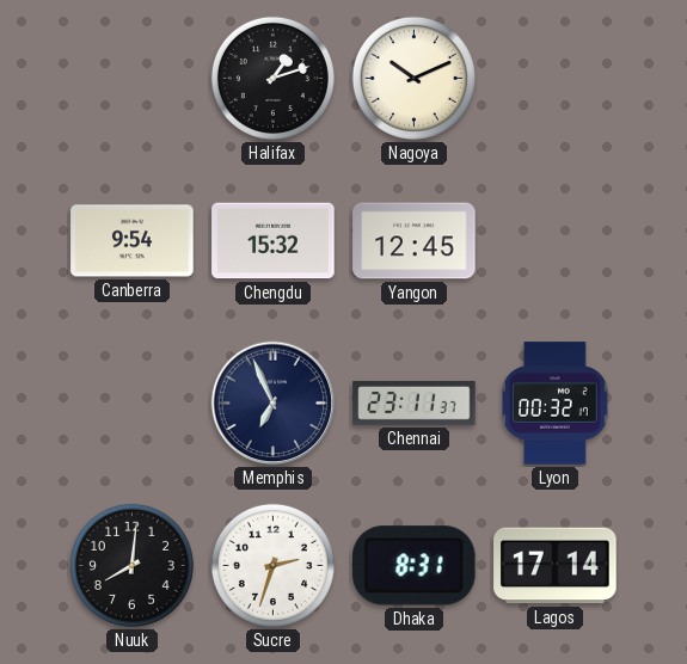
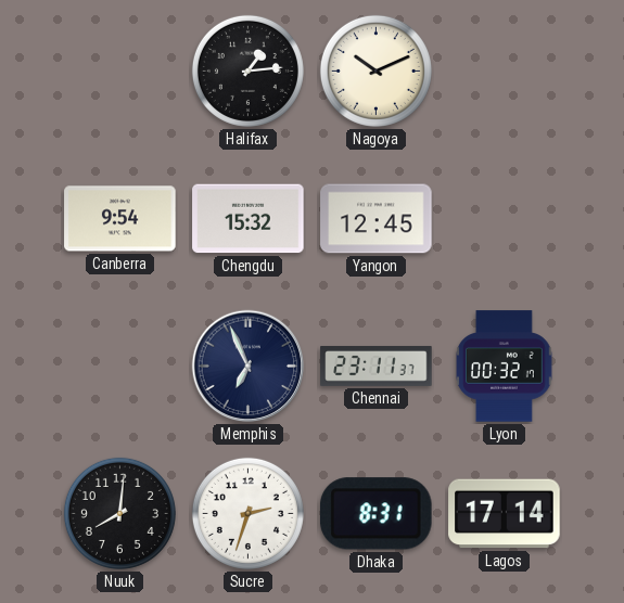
Halifax: 1:12 -> 1:14
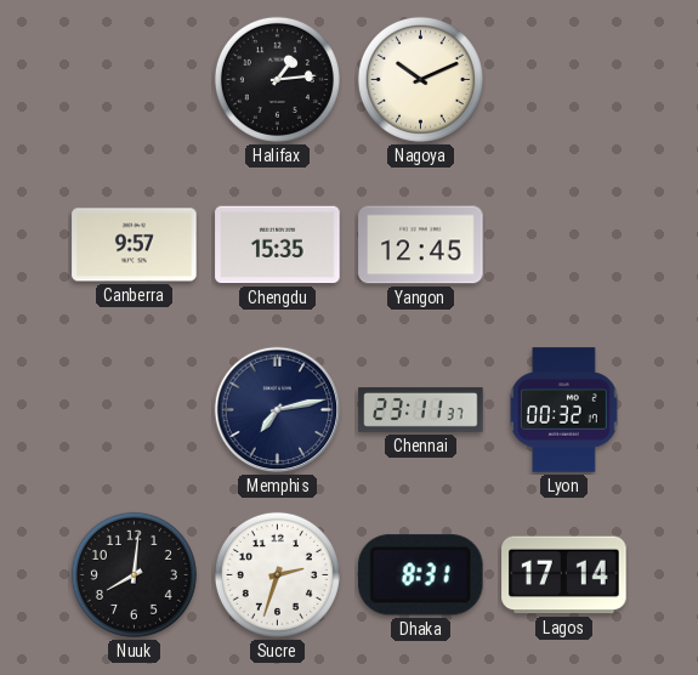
Canberra: 9:54 -> 9:57
Chengdu: 15:32 -> 15:35
Memphis: 6:56 -> 7:13
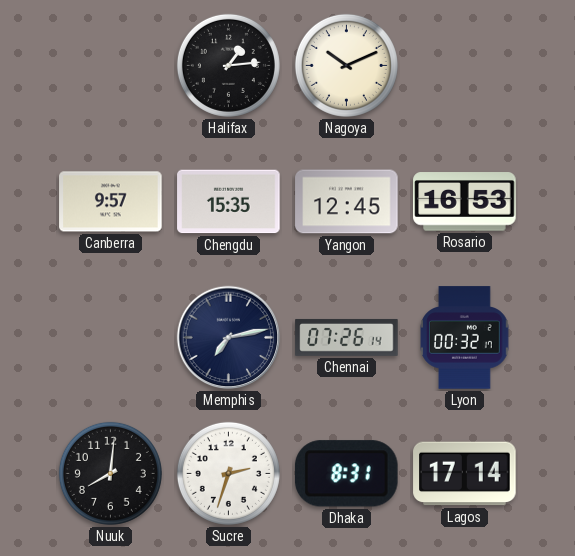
Rosario: none -> 16:53
Chennai: 23:11 -> 07:26
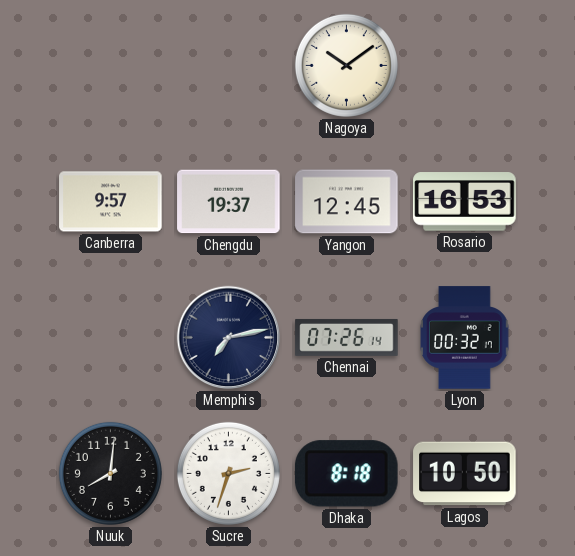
Halifax: 1:14 -> none
Nagoya: 10:11 -> 10:09
Chengdu: 15:35 -> 19:37
Dhaka: 8:31 -> 8:18
Lagos: 17:14 -> 10:50
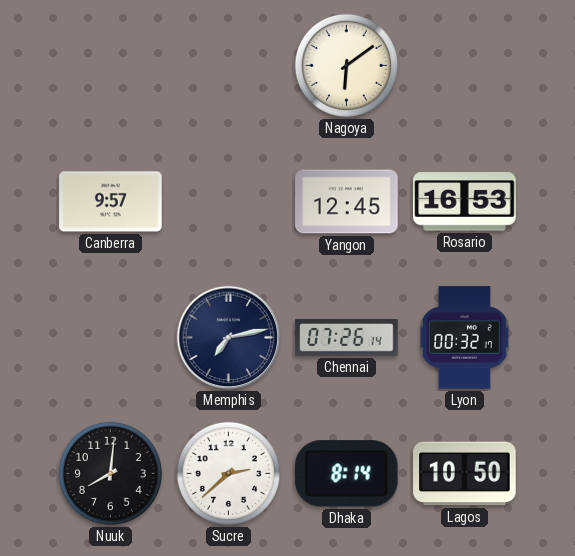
Nagoya: 10:09 -> 6:09
Chengdu: 19:37 -> none
Sucre: 2:33 -> 2:38
Dhaka: 8:18 -> 8:14
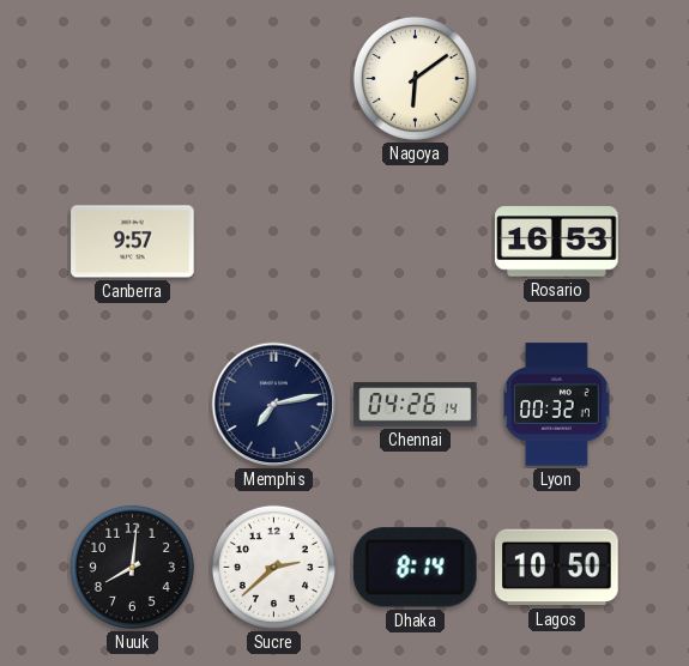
Yangon: 12:45 -> none
Chennai: 07:26 -> 04:26
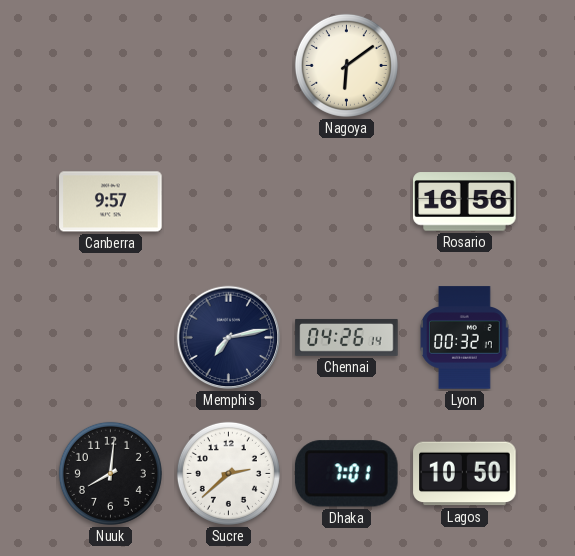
Rosario: 16:53 -> 16:56
Dhaka: 8:14 -> 7:01
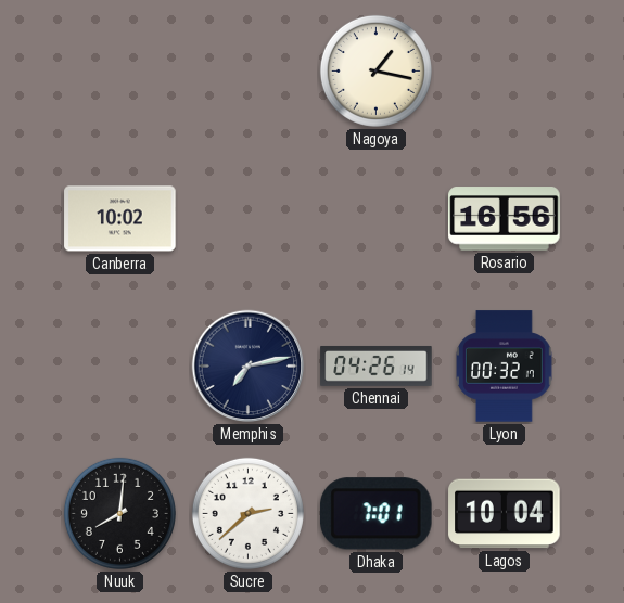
Nagoya: 6:09 -> 1:17
Canberra: 9:57 -> 10:02
Lagos: 10:50 -> 10:04
